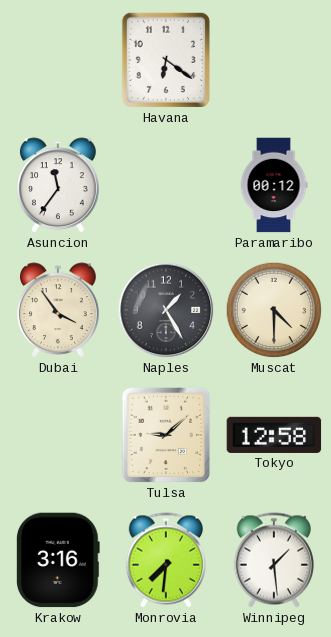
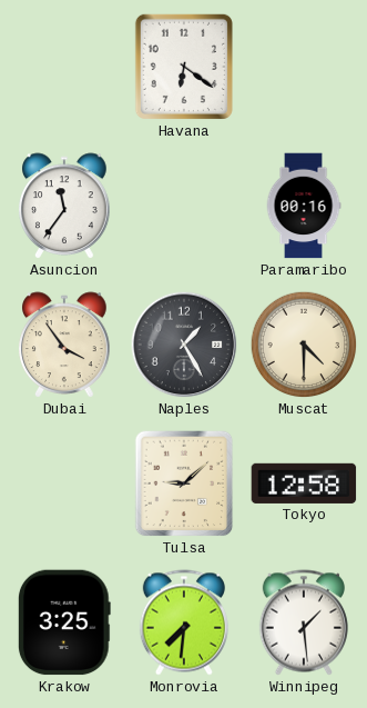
Paramaribo: 00:12 -> 00:16
Krakow: 3:16 -> 3:25
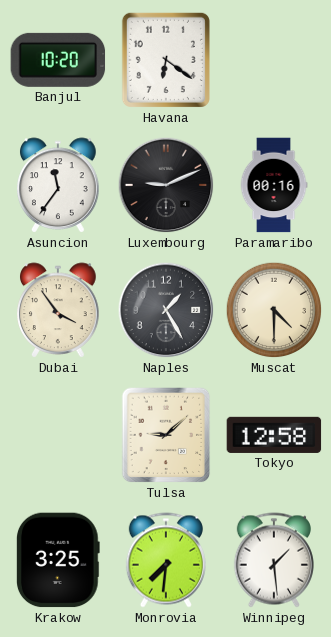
Banjul: none -> 10:20
Luxembourg: none -> 9:11
